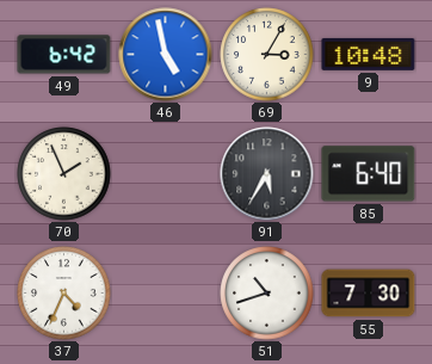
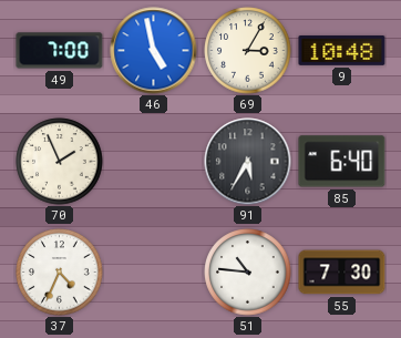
49: 6:42 -> 7:00
51: 10:42 -> 10:46
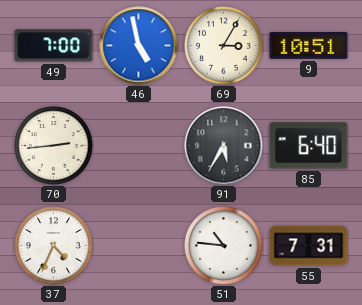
9: 10:48 -> 10:51
70: 1:56 -> 2:44
55: 7:30 -> 7:31
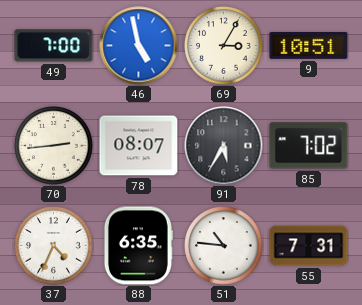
78: none -> 08:07
85: 6:40 -> 7:02
88: none -> 6:35
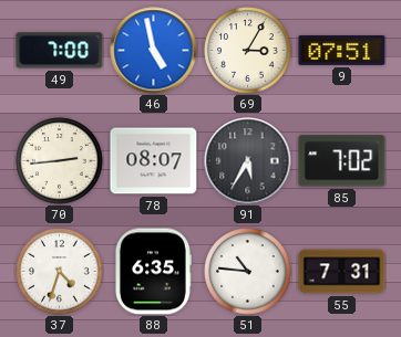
9: 10:51 -> 07:51
37: 4:34 -> 4:33
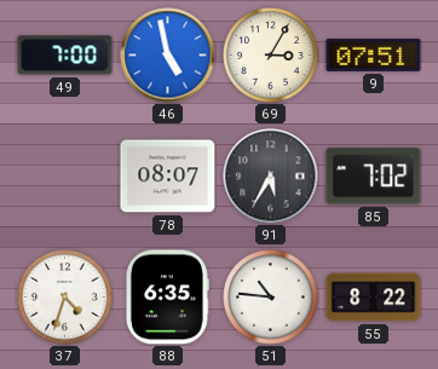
70: 2:44 -> none
55: 7:31 -> 8:22
